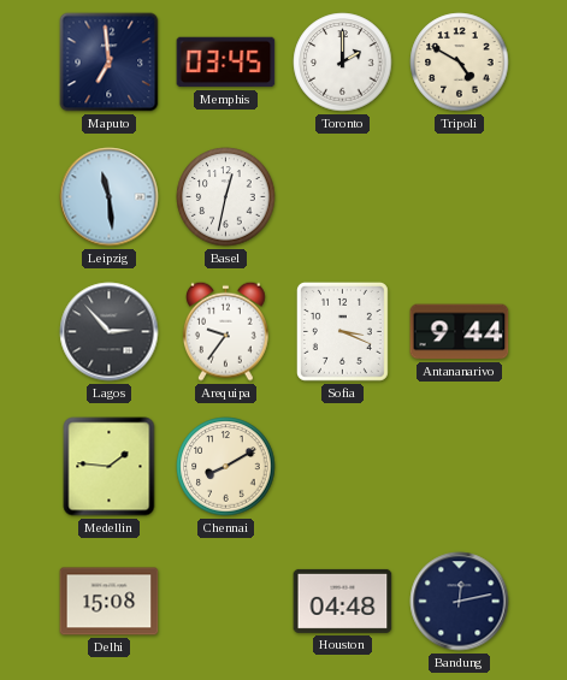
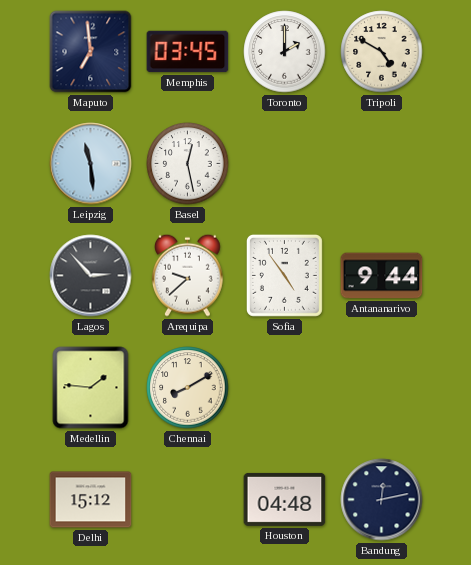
Basel: 12:32 -> 12:28
Arequipa: 9:36 -> 9:38
Sofia: 3:19 -> 4:54
Delhi: 15:08 -> 15:12
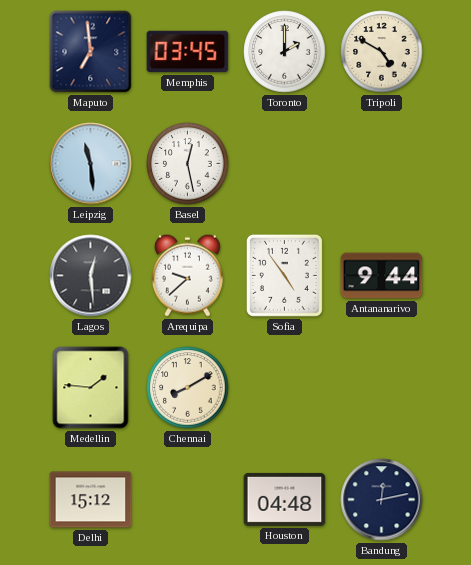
Lagos: 2:53 -> 12:29
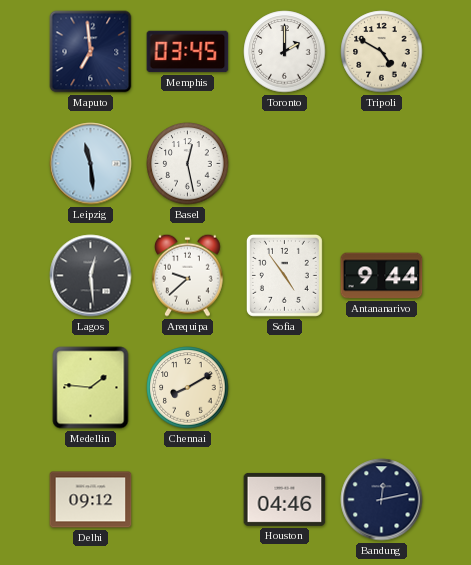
Delhi: 15:12 -> 09:12
Houston: 04:48 -> 04:46
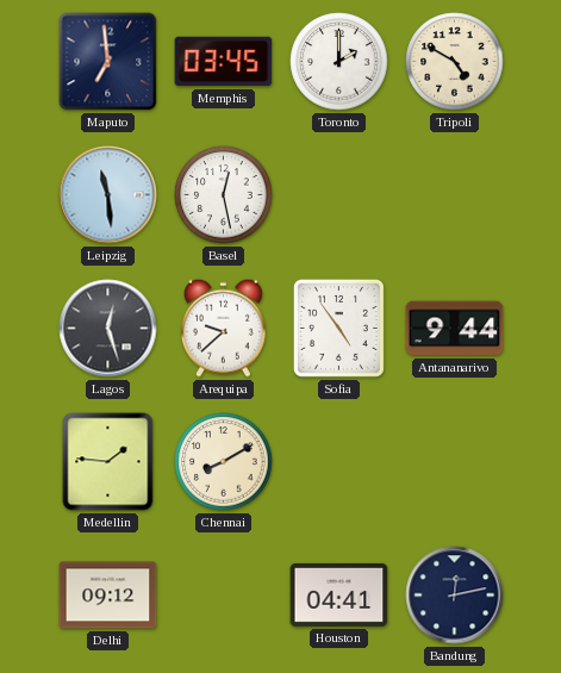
Lagos: 12:29 -> 12:27
Houston: 04:46 -> 04:41
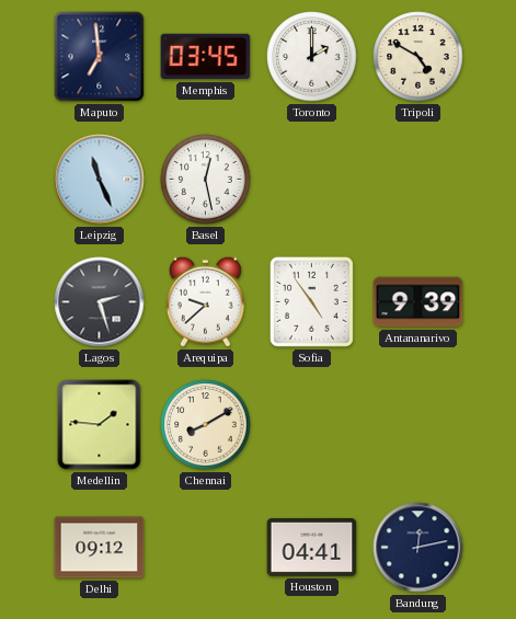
Leipzig: 11:29 -> 11:26
Lagos: 12:27 -> 2:27
Antananarivo: 9:44 -> 9:39
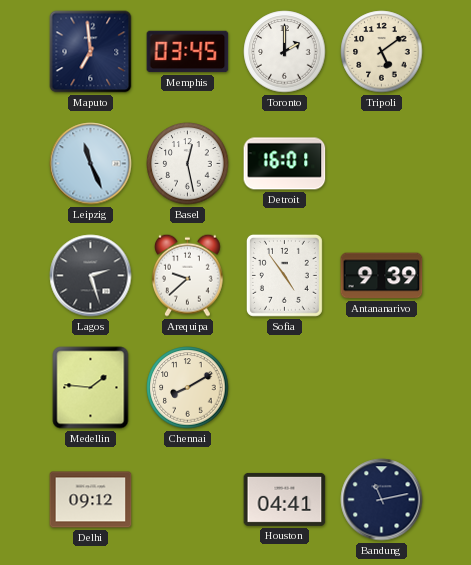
Tripoli: 4:50 -> 5:09
Detroit: none -> 16:01
Bandung: 12:13 -> 11:13
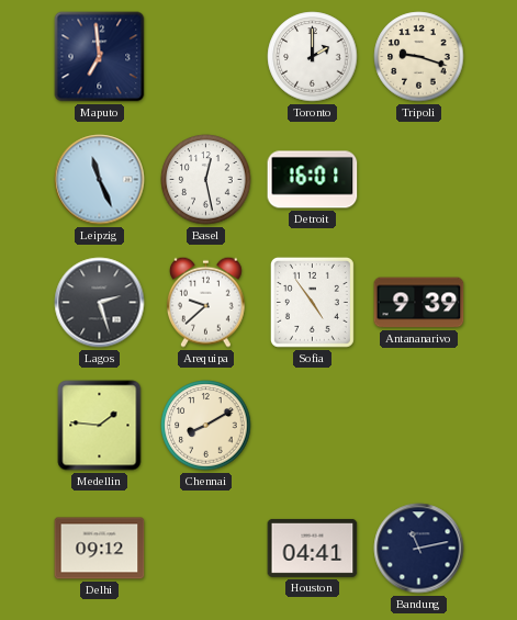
Memphis: 03:45 -> none
Tripoli: 5:09 -> 9:18
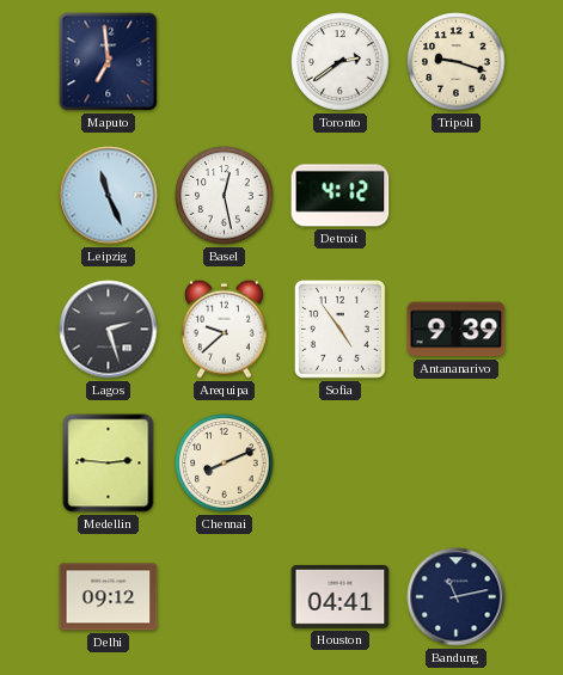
Toronto: 2:00 -> 2:39
Detroit: 16:01 -> 4:12
Medellin: 1:46 -> 2:46
Chennai: 8:10 -> 8:11
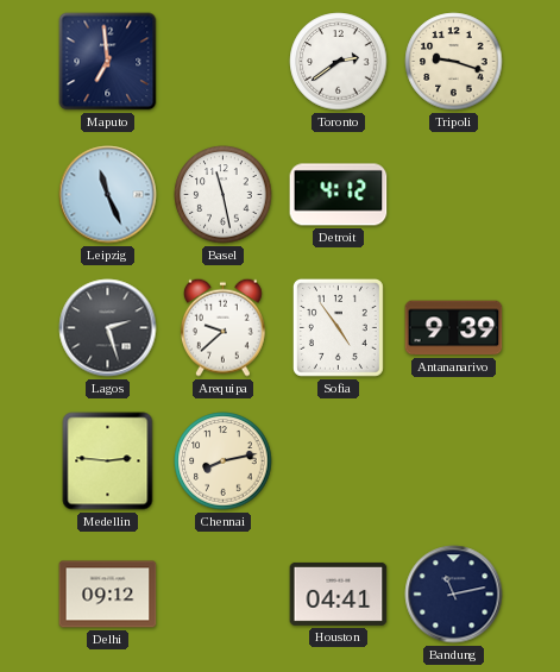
Basel: 12:28 -> 11:28
Chennai: 8:11 -> 8:13
